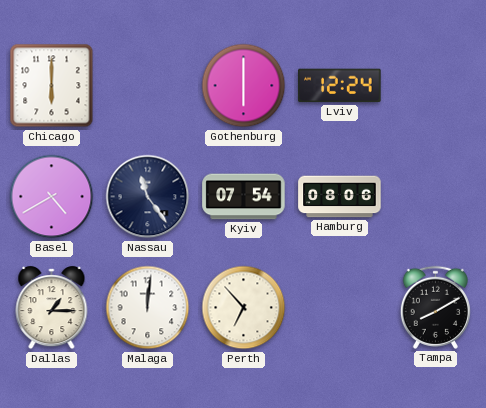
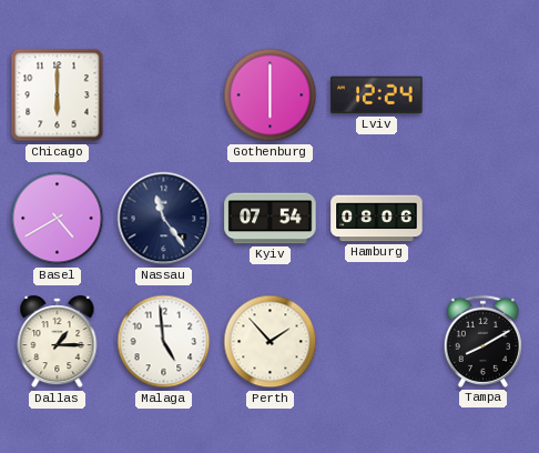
Malaga: 12:01 -> 4:59
Perth: 6:53 -> 1:53
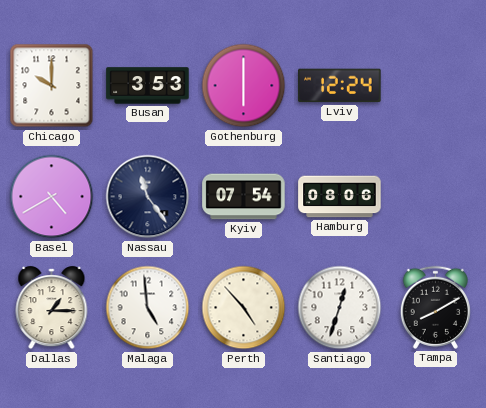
Chicago: 6:00 -> 10:00
Busan: none -> 3:53
Perth: 1:53 -> 4:53
Santiago: none -> 12:33
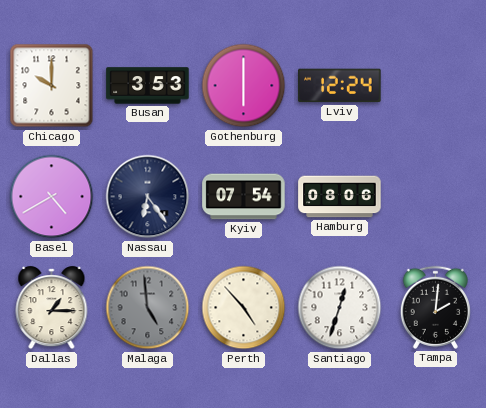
Nassau: 11:24 -> 6:24
Malaga dial: white -> grey
Tampa: 8:10 -> 2:01
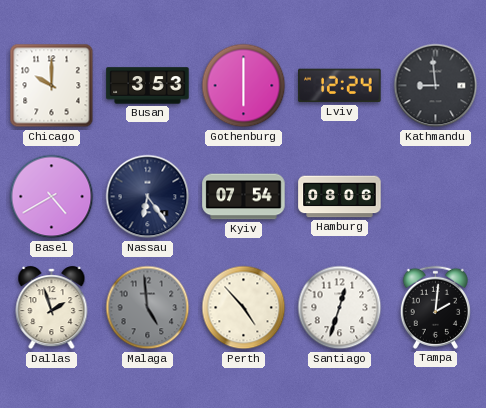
Kathmandu: none -> 8:59
Dallas: 1:15 -> 1:57
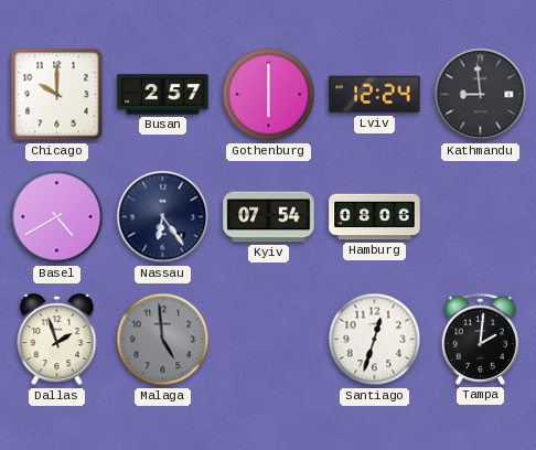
Busan: 3:53 -> 2:57
Perth: 4:53 -> none
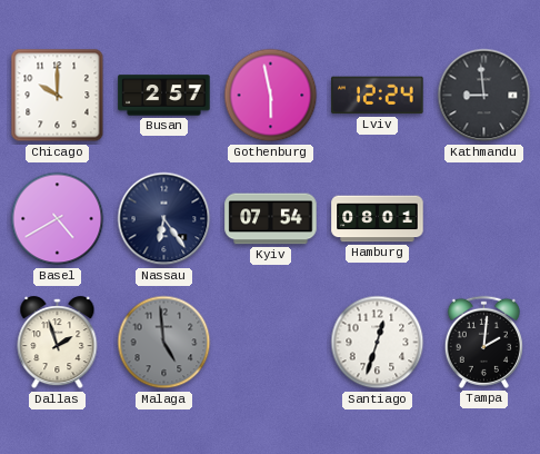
Gothenburg: 6:00 -> 5:58
Hamburg: 08:06 -> 08:01
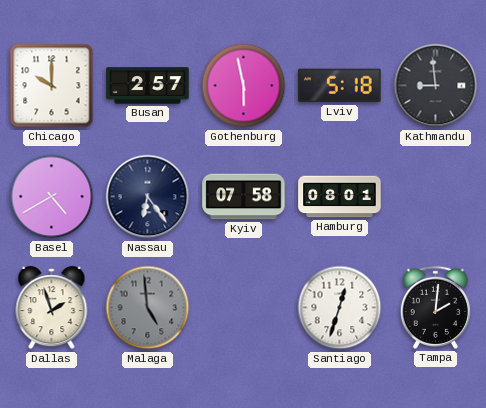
Lviv: 12:24 -> 5:18
Kyiv: 07:54 -> 07:58
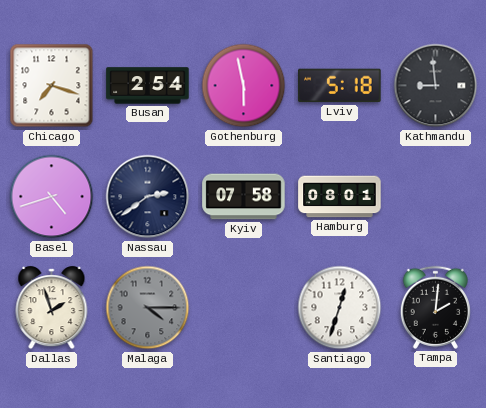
Chicago: 10:00 -> 7:18
Busan: 2:57 -> 2:54
Basel: 4:40 -> 4:42
Nassau: 6:24 -> 2:39
Malaga: 4:59 -> 4:15
